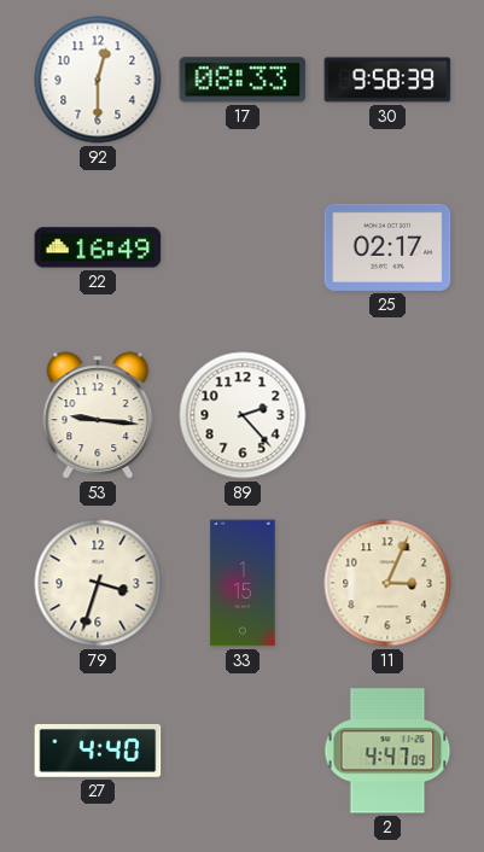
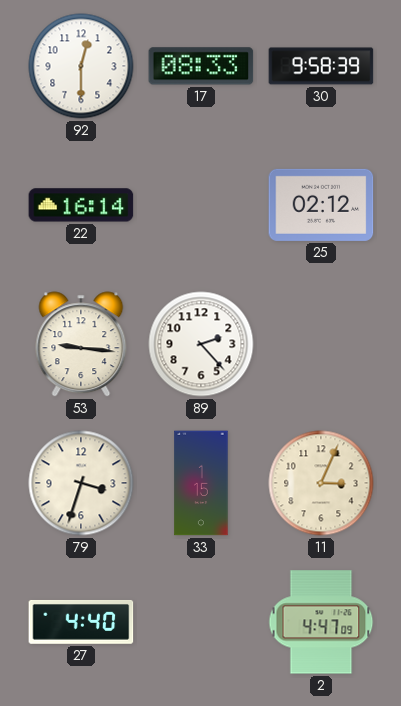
22: 16:49 -> 16:14
25: 02:17 -> 02:12
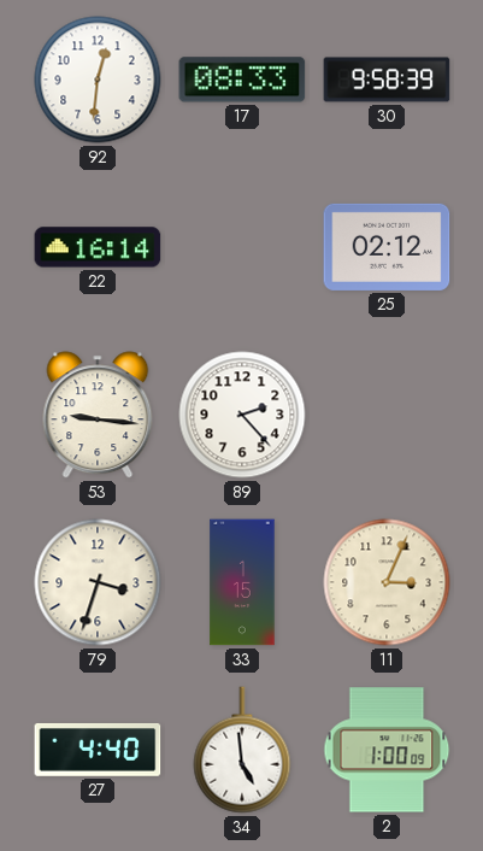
92: 12:30 -> 12:31
34: none -> 4:59
2: 4:47 -> 1:00
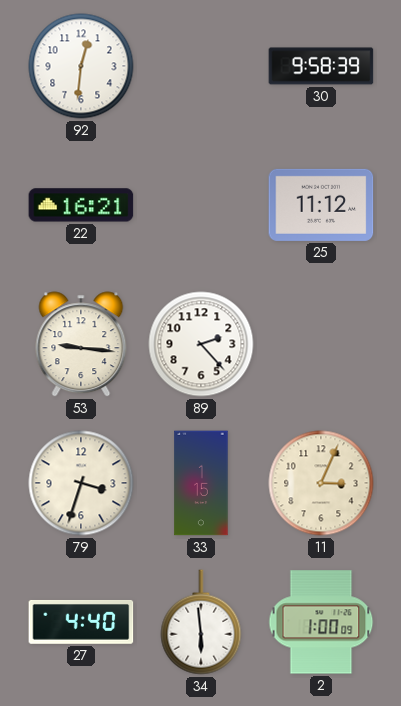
17: 08:33 -> none
22: 16:14 -> 16:21
25: 02:12 -> 11:12
34: 4:59 -> 5:59
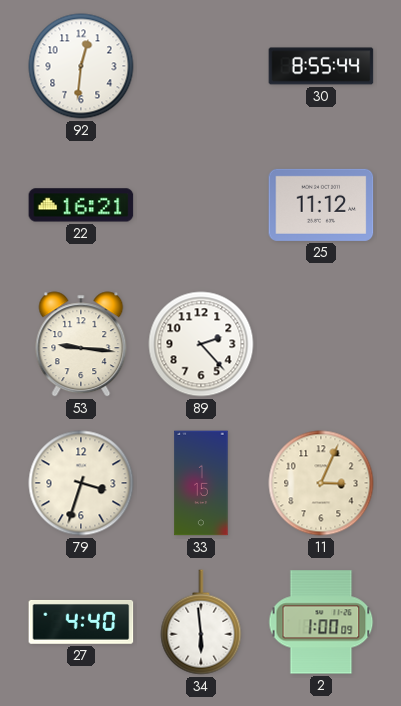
30: 9:58 -> 8:55
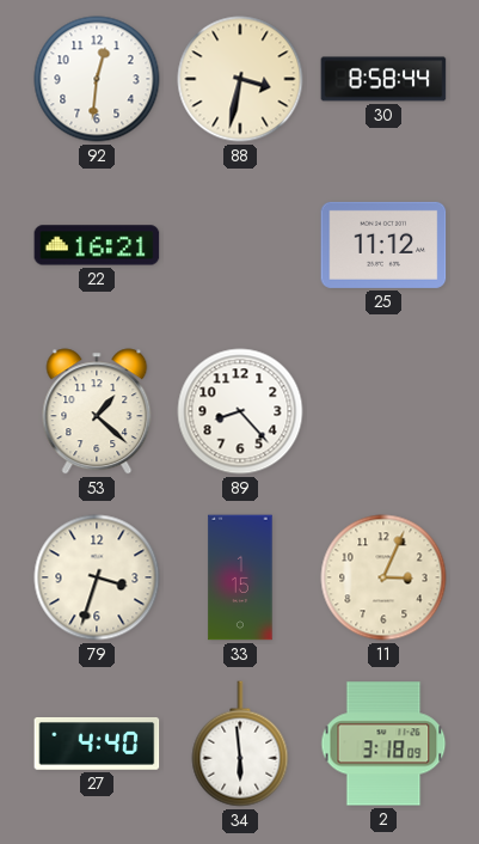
88: none -> 3:32
30: 8:55 -> 8:58
53: 9:16 -> 1:22
89: 2:23 -> 8:23
2: 1:00 -> 3:18
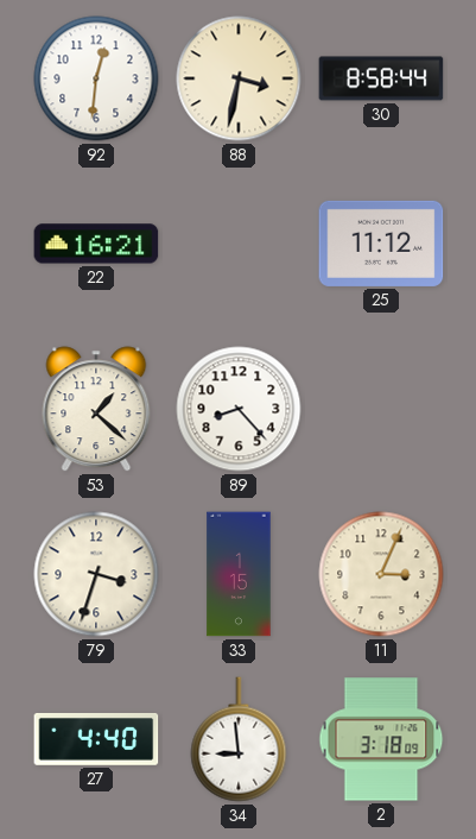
34: 5:59 -> 8:59
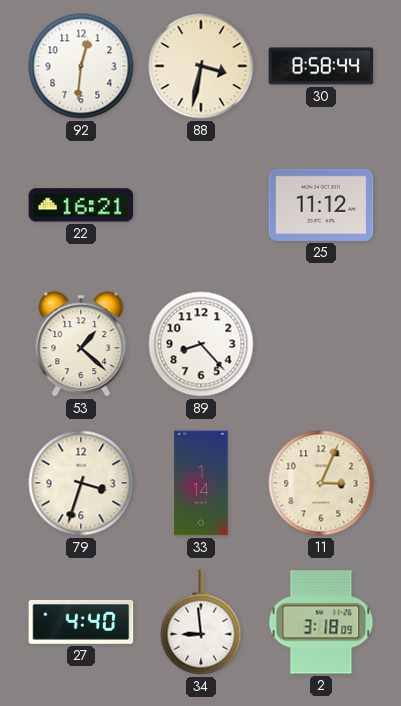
33: 1:15 -> 1:14
